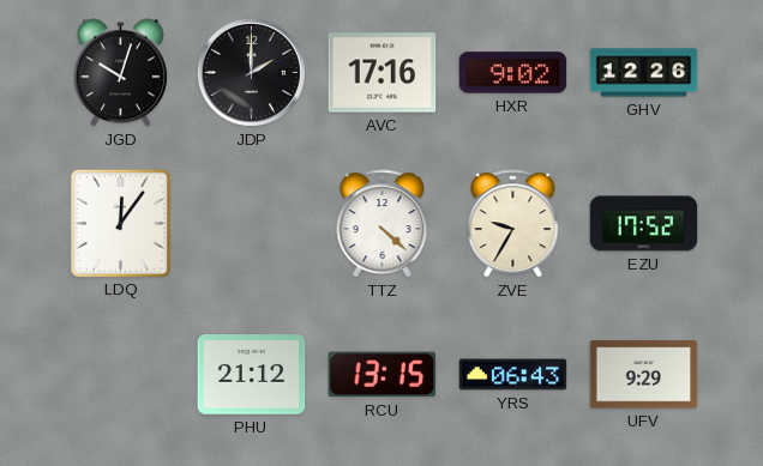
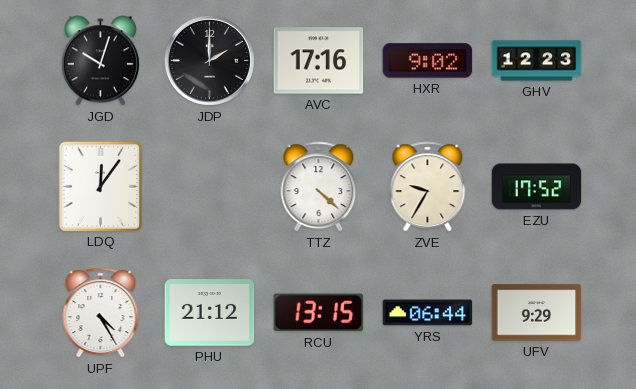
GHV: 12:26 -> 12:23
UPF: none -> 4:25
YRS: 06:43 -> 06:44
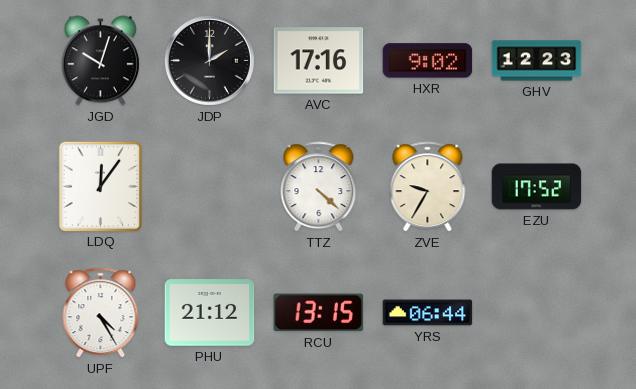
UFV: 9:29 -> none
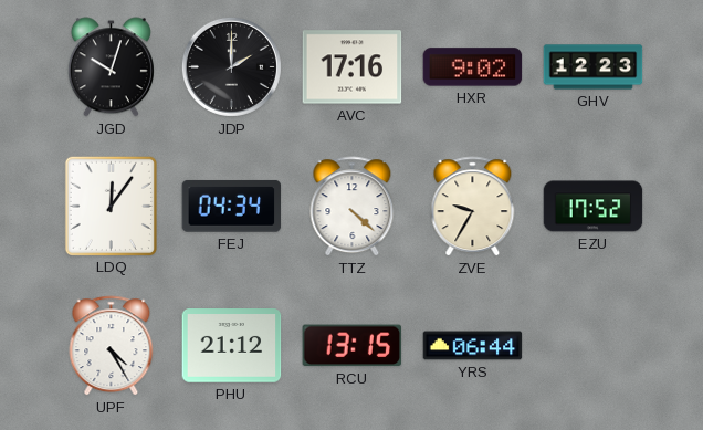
FEJ: none -> 04:34
